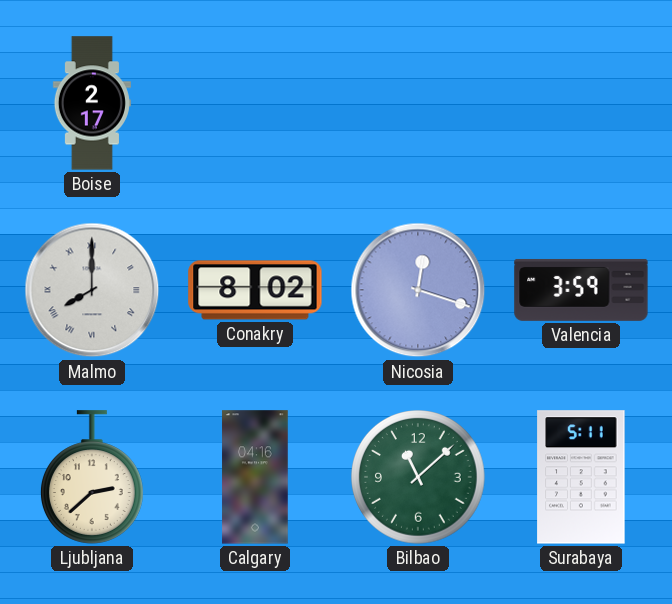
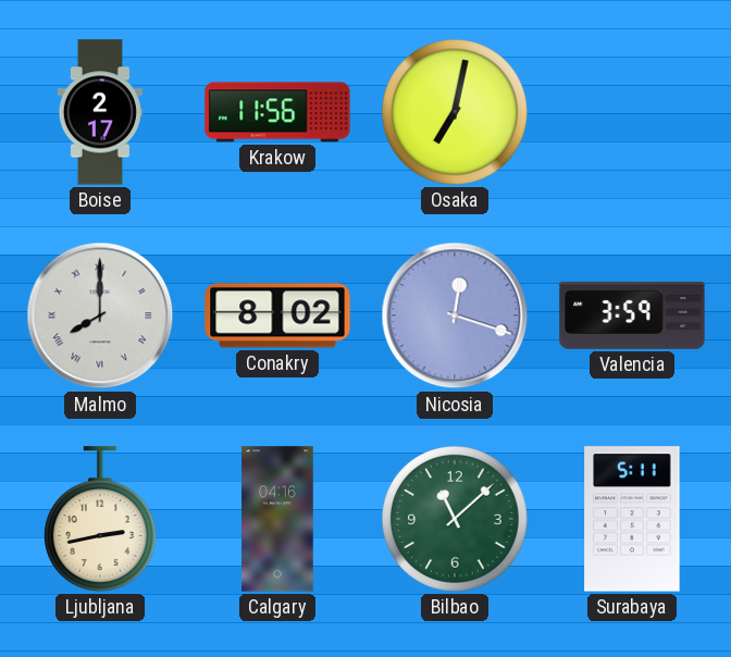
Krakow: none -> 11:56
Osaka: none -> 7:02
Ljubljana: 2:38 -> 2:43
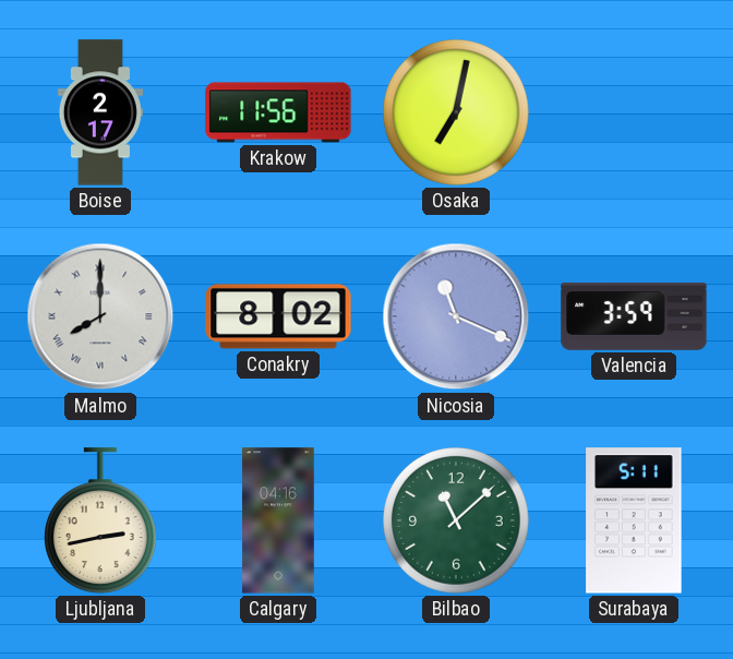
Nicosia: 12:18 -> 11:19
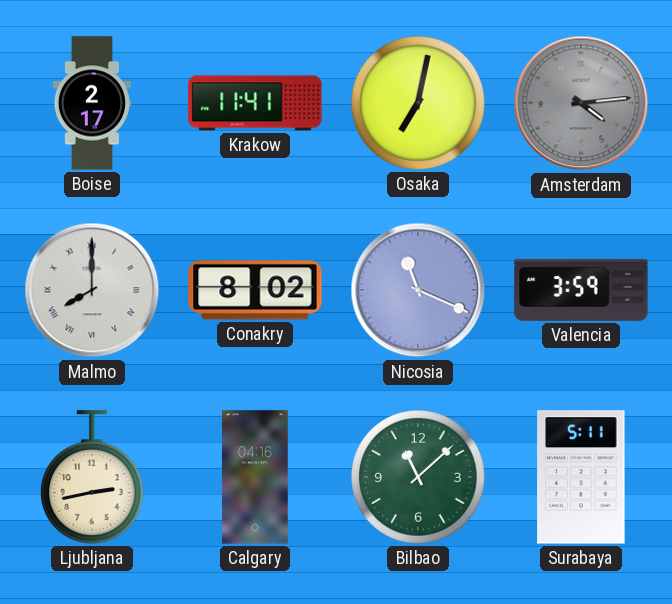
Krakow: 11:56 -> 11:41
Amsterdam: none -> 4:14
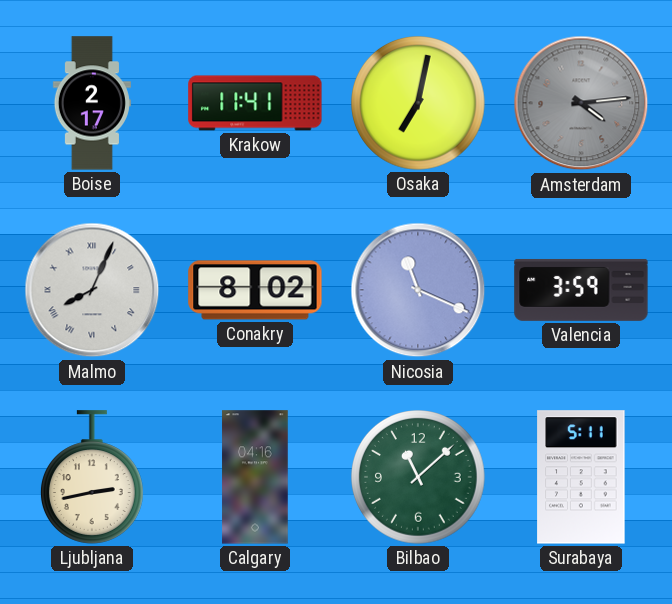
Malmo: 8:00 -> 8:04
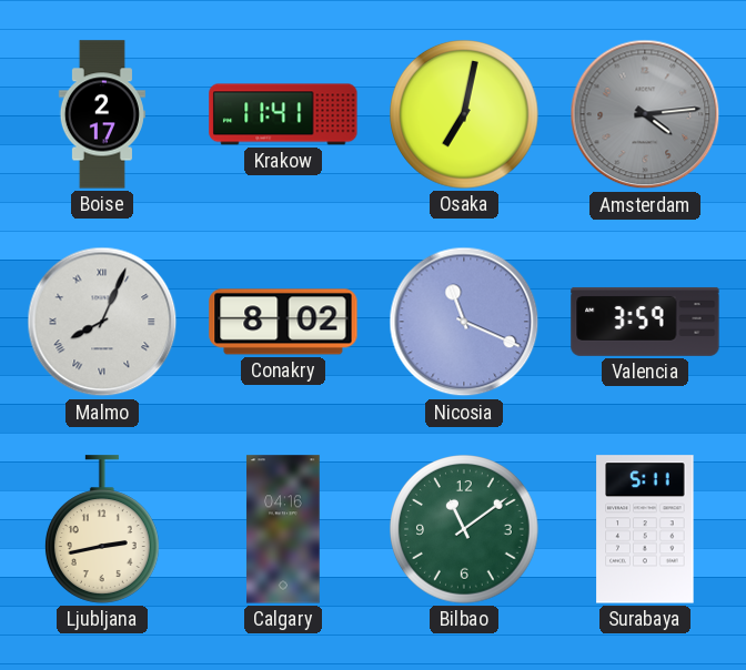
Bilbao: 11:08 -> 11:09
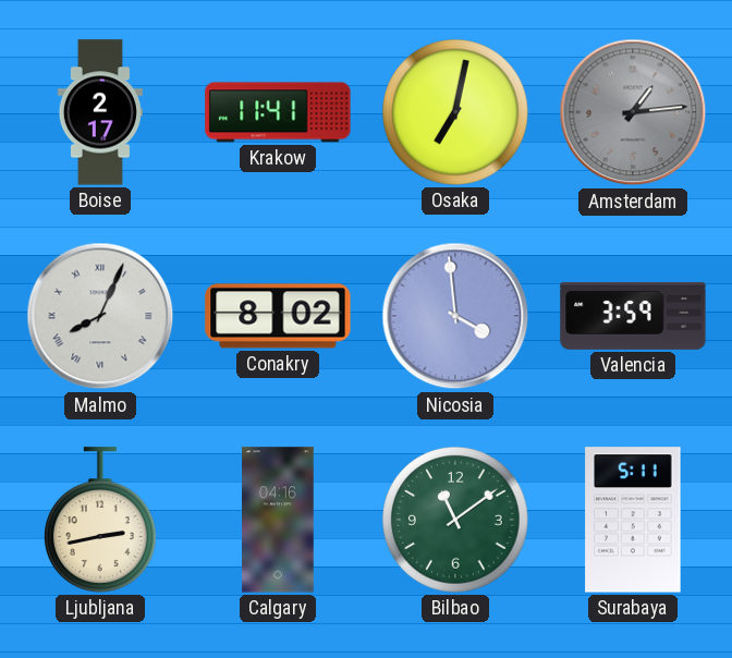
Amsterdam: 4:14 -> 1:14
Nicosia: 11:19 -> 3:59
